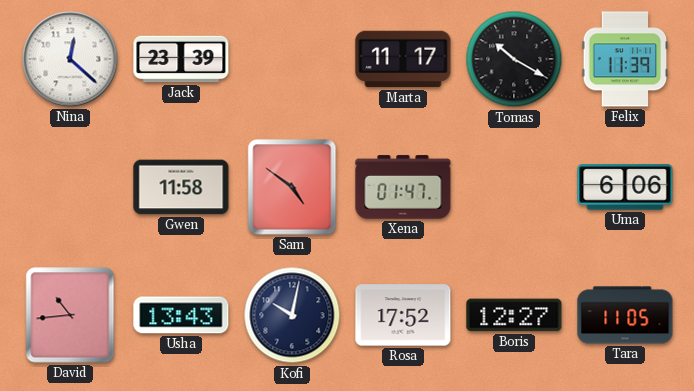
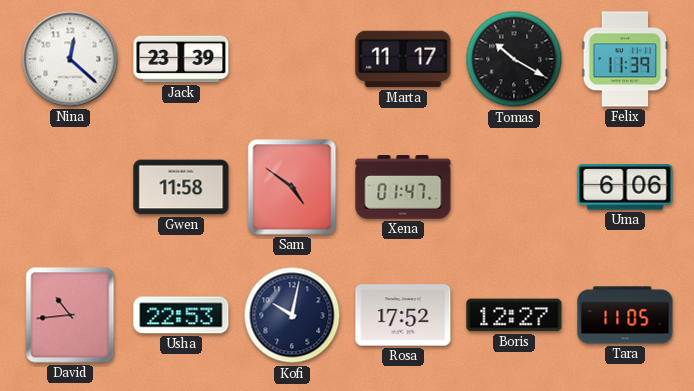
Usha: 13:43 -> 22:53
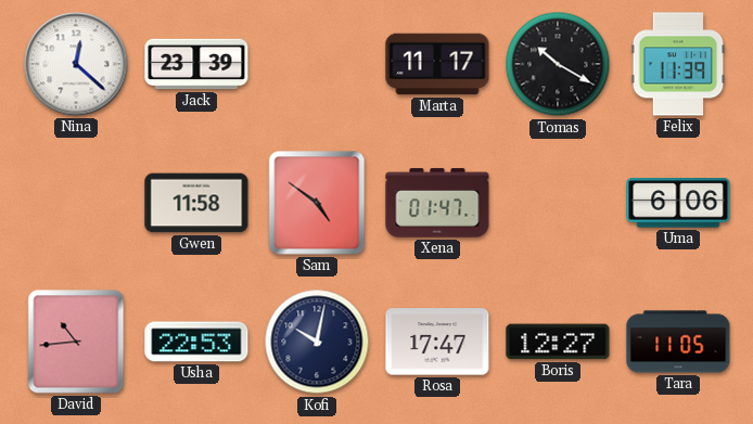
Rosa: 17:52 -> 17:47
